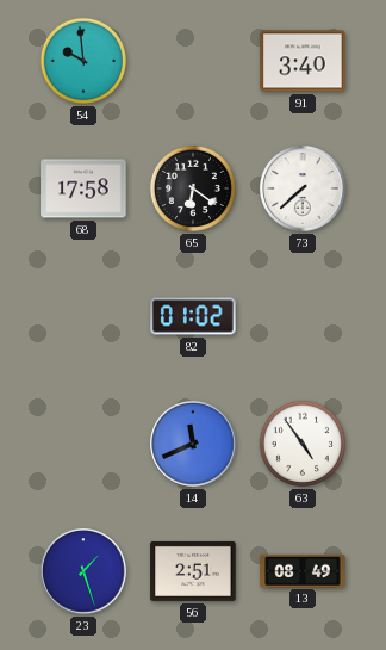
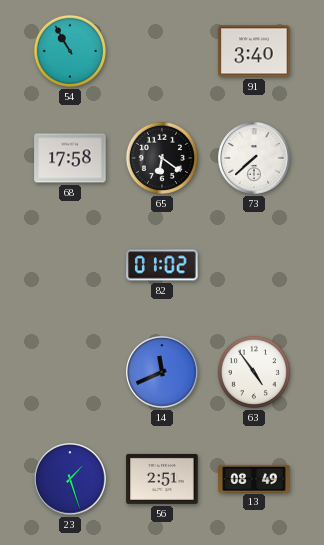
54: 9:59 -> 10:55
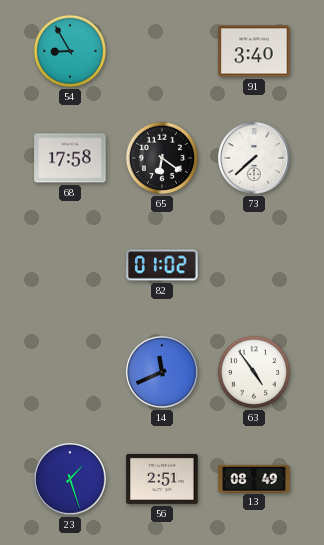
54: 10:55 -> 8:55
